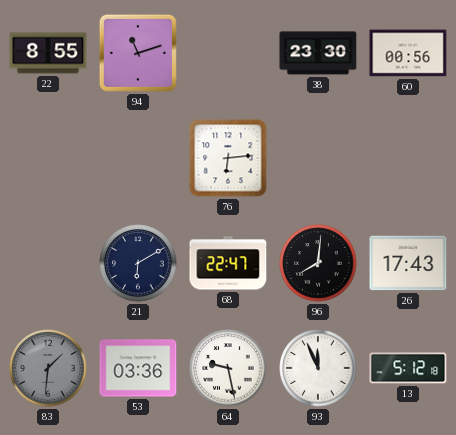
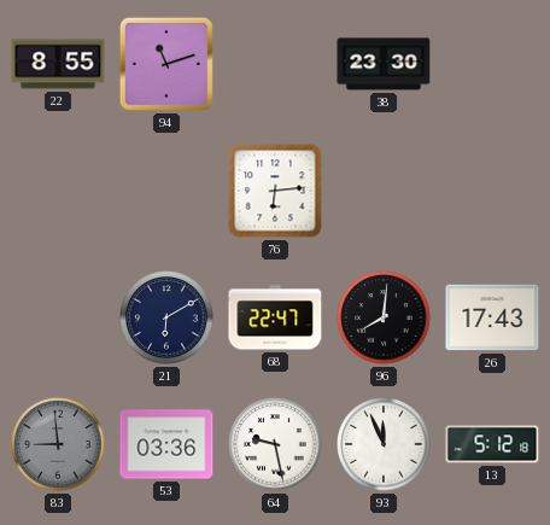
60: 00:56 -> none
83: 1:31 -> 8:59
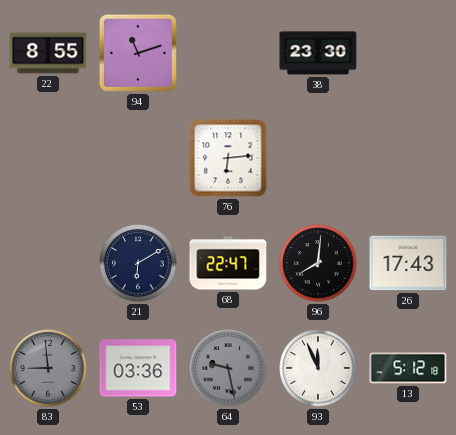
64 dial: white -> grey
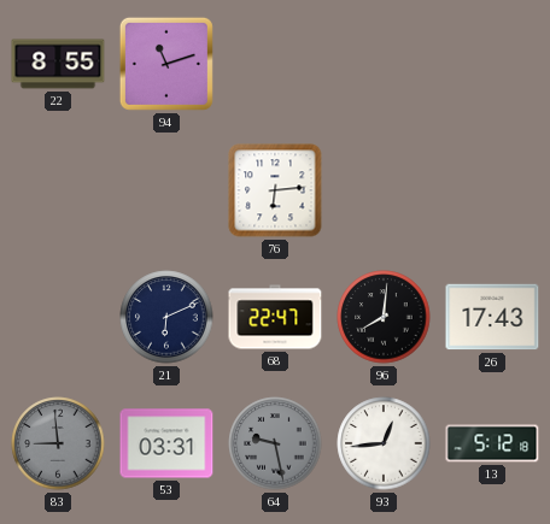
38: 23:30 -> none
21: 6:10 -> 6:11
53: 03:36 -> 03:31
93: 11:56 -> 12:44
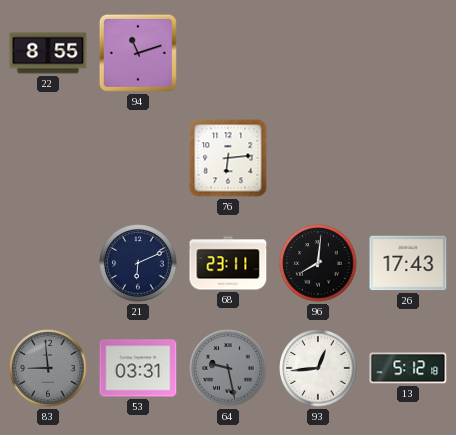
68: 22:47 -> 23:11
